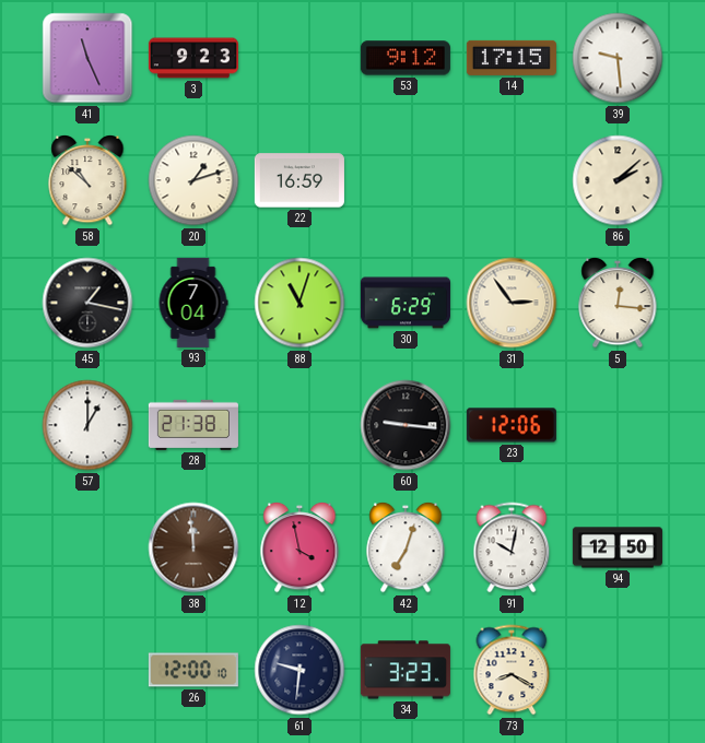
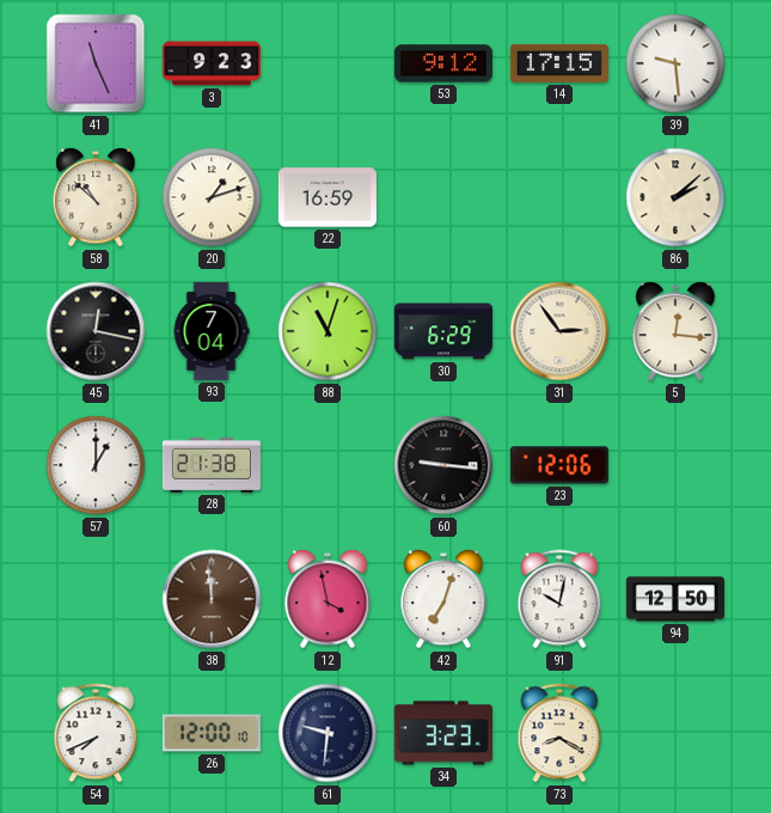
45: 1:17 -> 12:17
54: none -> 7:41
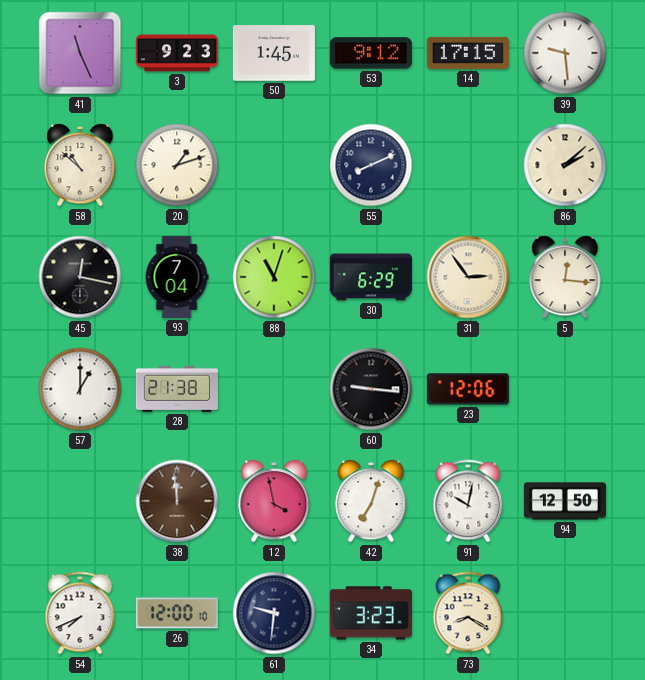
50: none -> 1:45
22: 16:59 -> none
55: none -> 8:11
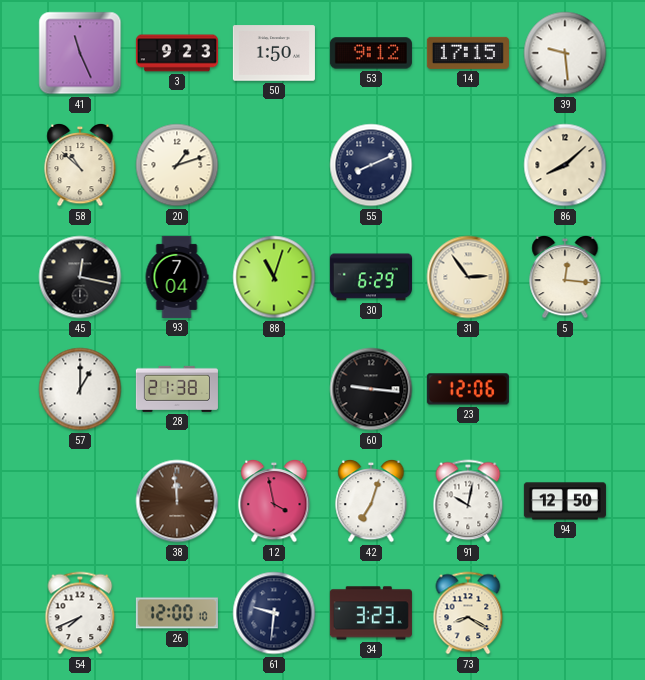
50: 1:45 -> 1:50
86: 2:08 -> 8:08
